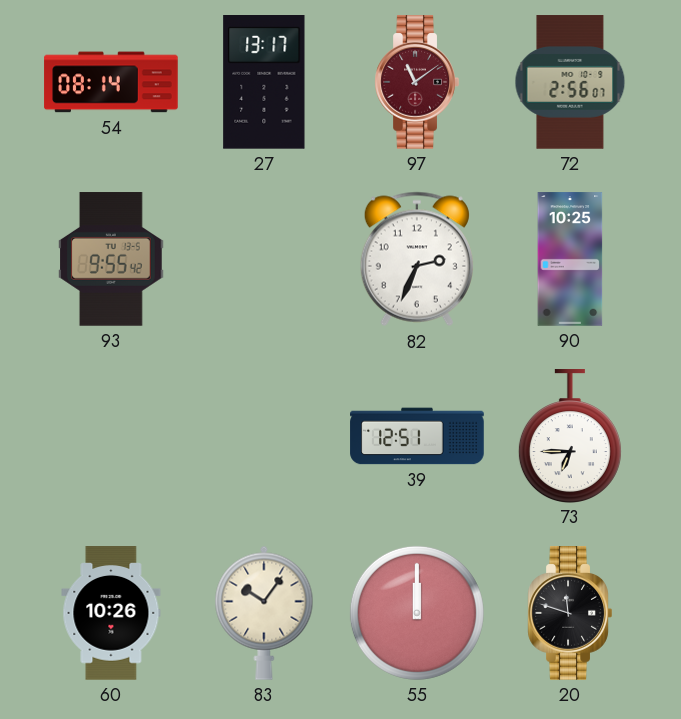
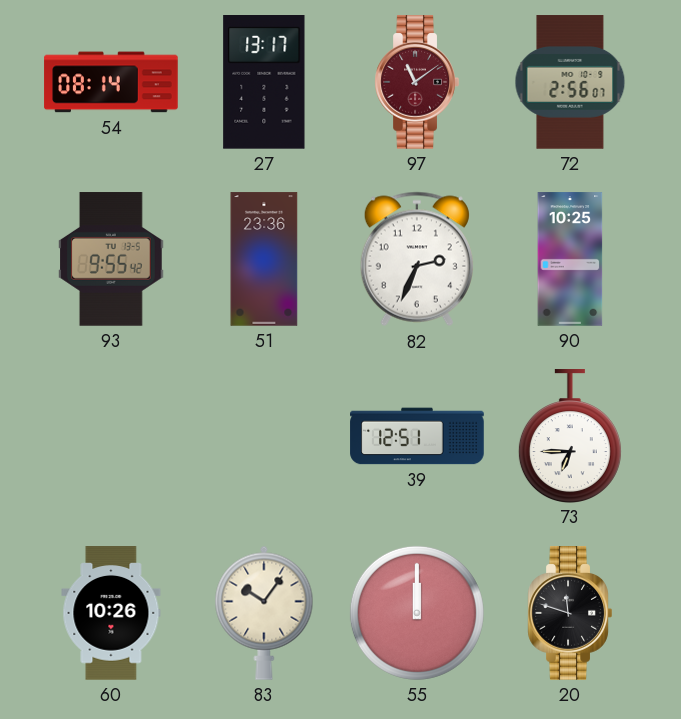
51: none -> 23:36
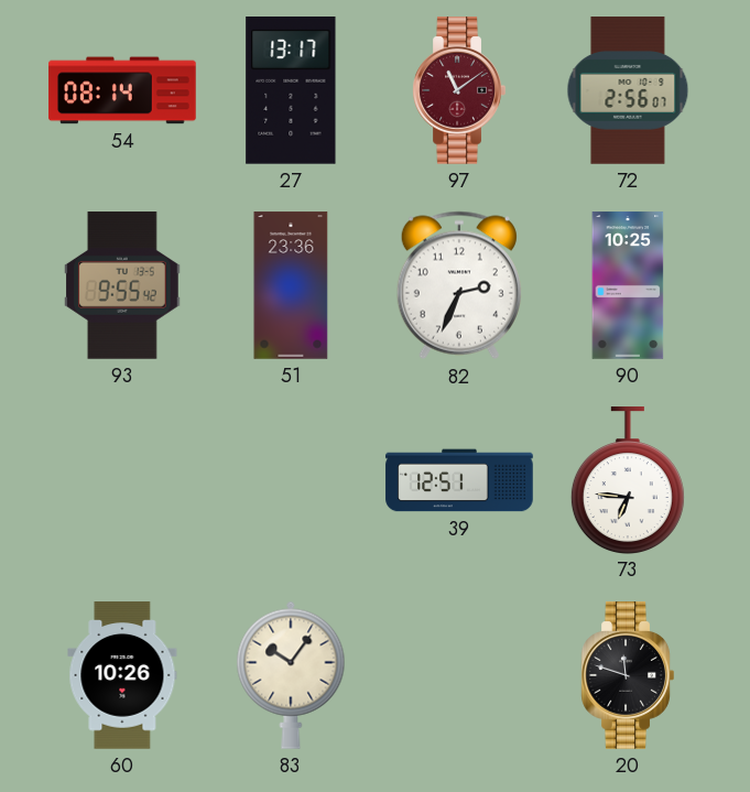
73: 6:45 -> 6:46
55: 12:00 -> none
